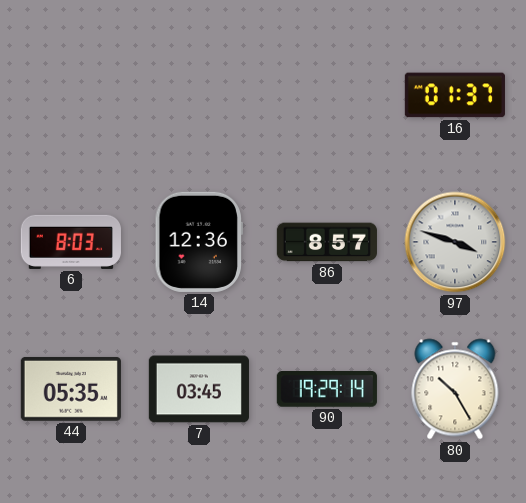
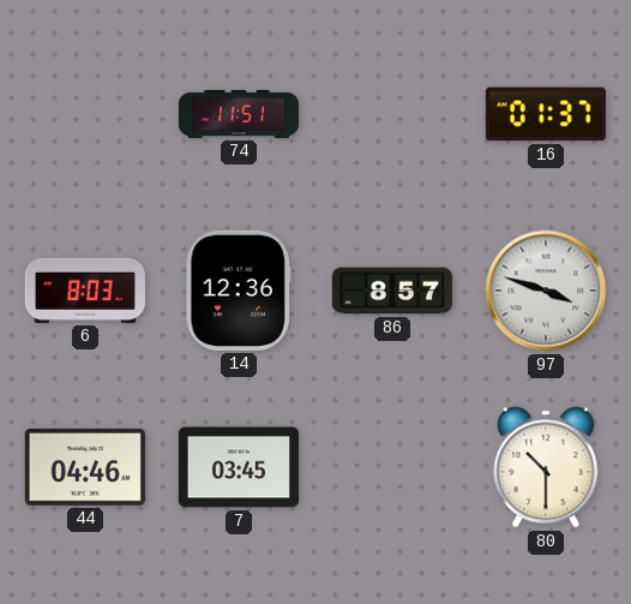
74: none -> 11:51
44: 05:35 -> 04:46
90: 19:29 -> none
80: 10:25 -> 10:30
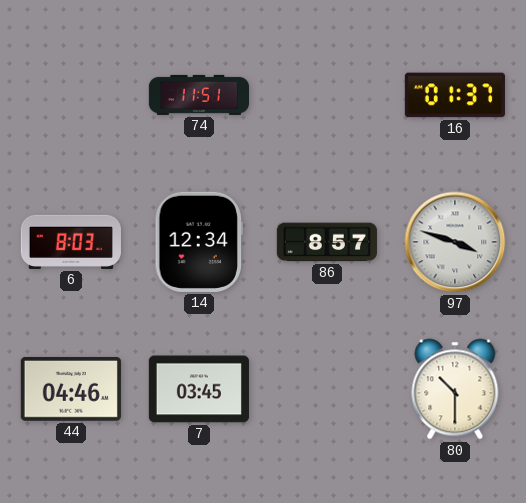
14: 12:36 -> 12:34
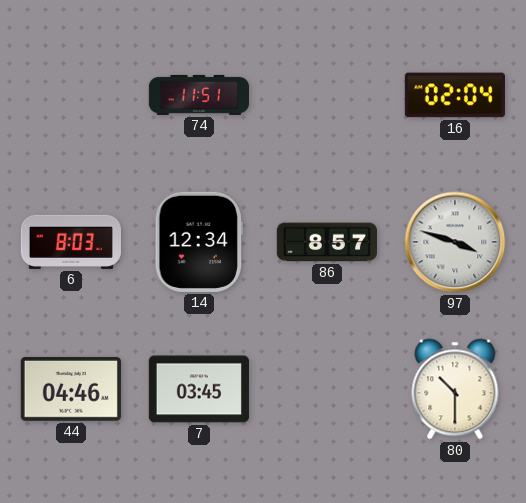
16: 01:37 -> 02:04
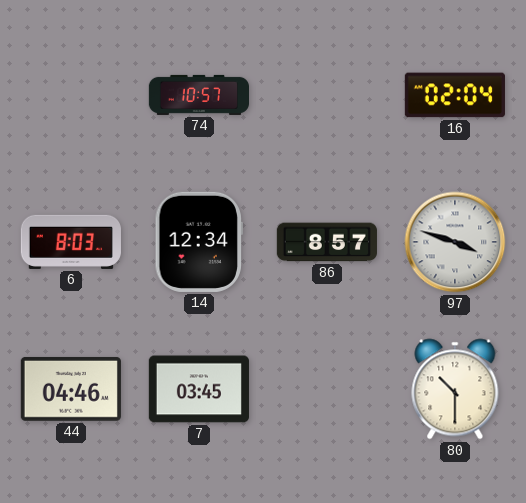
74: 11:51 -> 10:57
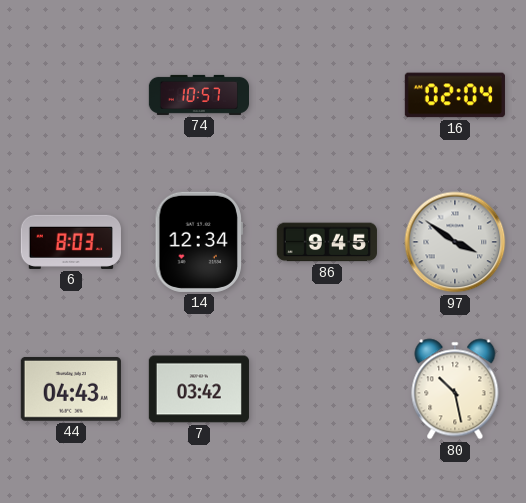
86: 8:57 -> 9:45
97: 3:48 -> 3:51
44: 04:46 -> 04:43
7: 03:45 -> 03:42
80: 10:30 -> 10:28
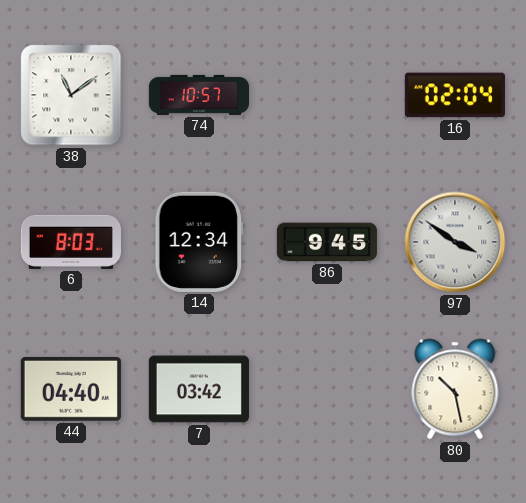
38: none -> 11:09
44: 04:43 -> 04:40
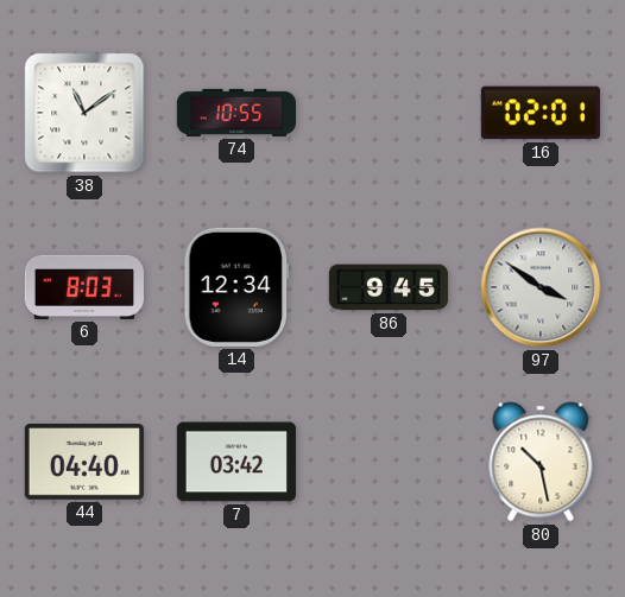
74: 10:57 -> 10:55
16: 02:04 -> 02:01
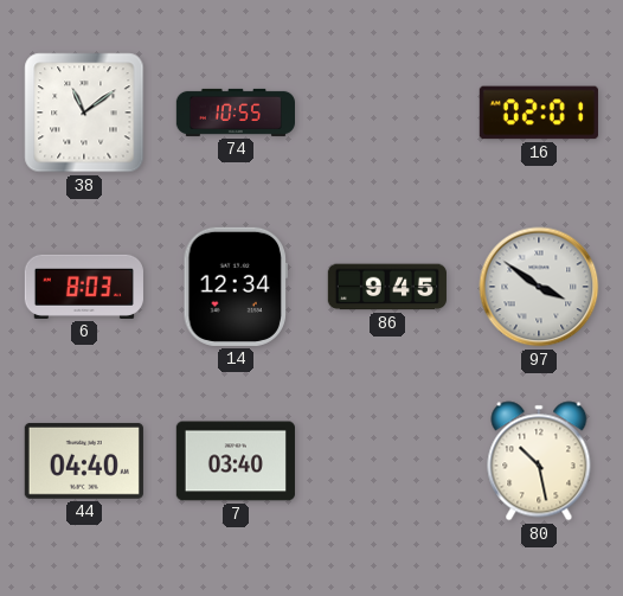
7: 03:42 -> 03:40
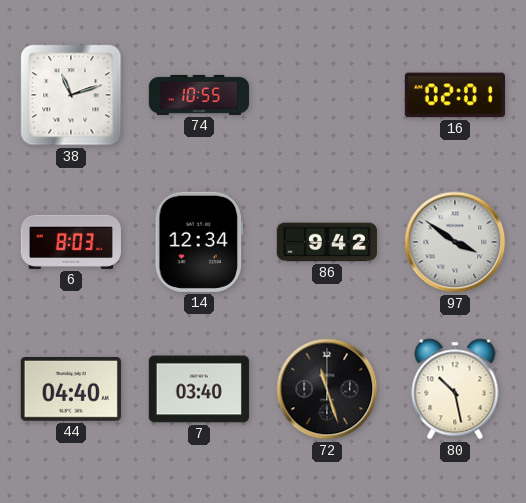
38: 11:09 -> 11:12
86: 9:45 -> 9:42
72: none -> 11:27
